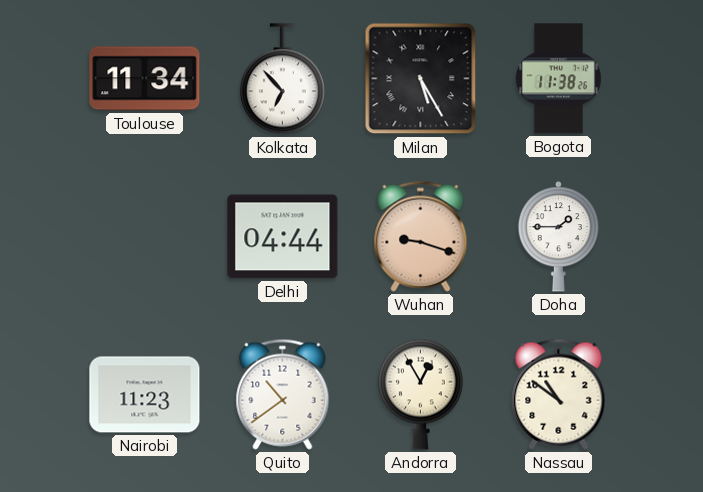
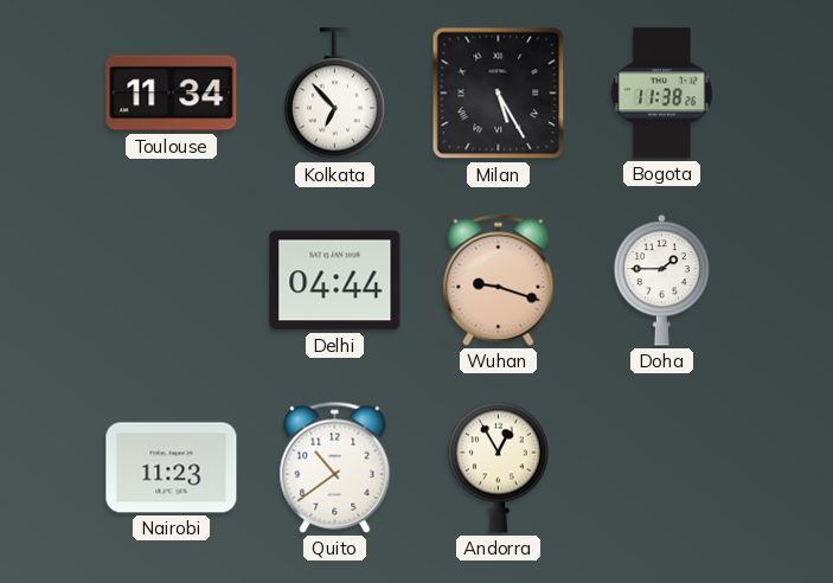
Nassau: 10:51 -> none
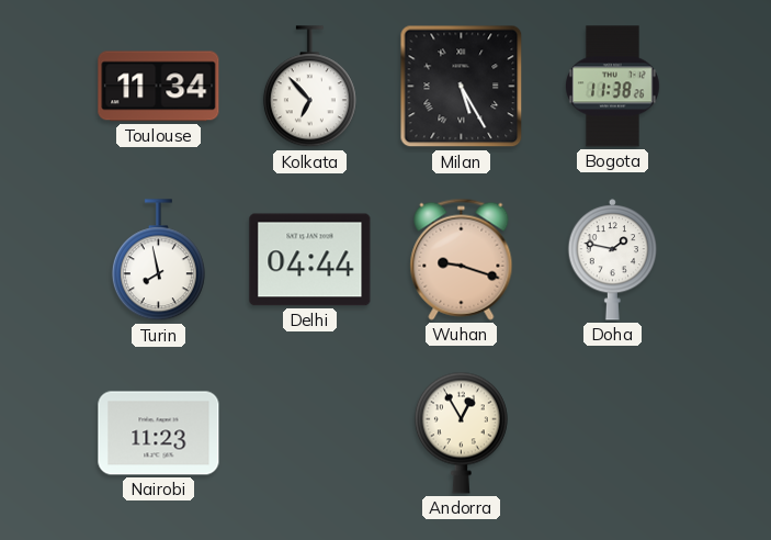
Turin: none -> 7:58
Doha: 1:45 -> 1:47
Quito: 10:39 -> none
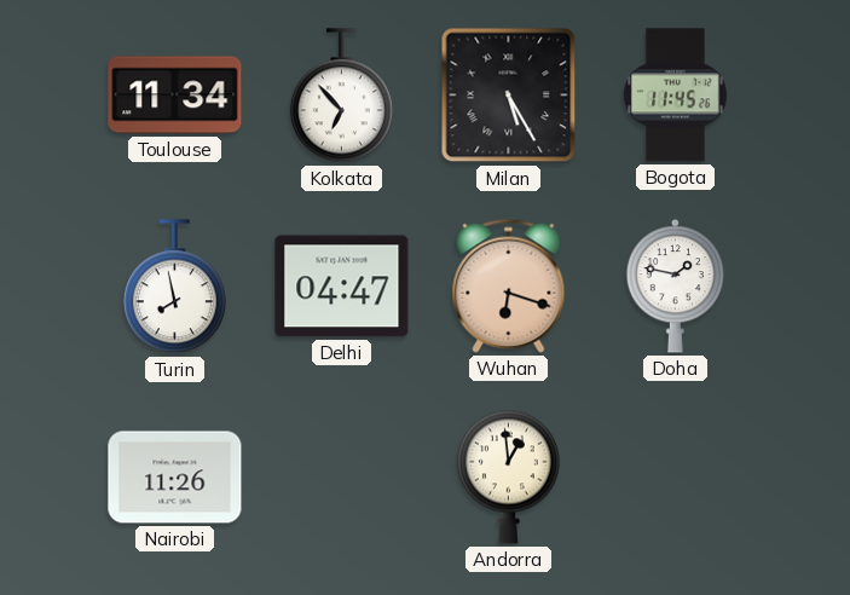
Bogota: 11:38 -> 11:45
Delhi: 04:44 -> 04:47
Wuhan: 9:18 -> 6:18
Nairobi: 11:23 -> 11:26
Andorra: 12:55 -> 12:59
